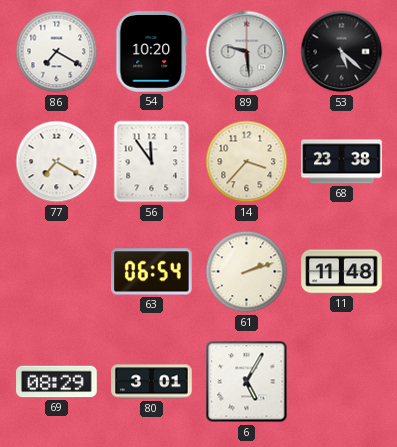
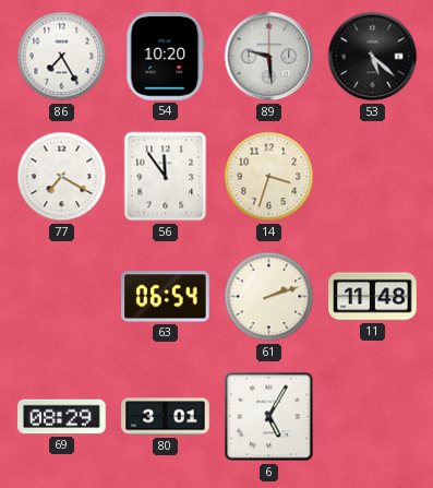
86: 7:20 -> 7:25
14: 3:37 -> 3:33
68: 23:38 -> none
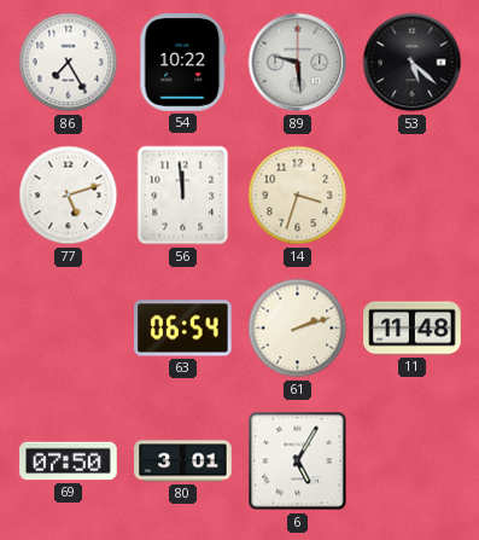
54: 10:20 -> 10:22
77: 7:20 -> 5:12
56: 11:54 -> 11:59
69: 08:29 -> 07:50
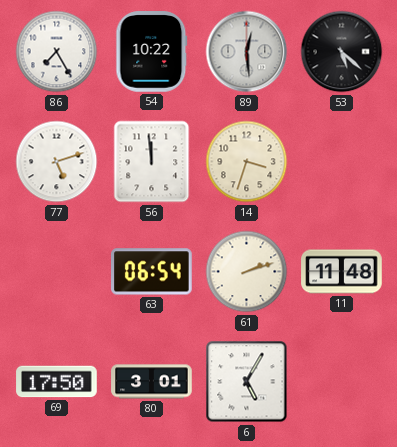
89: 9:29 -> 12:29
69: 07:50 -> 17:50
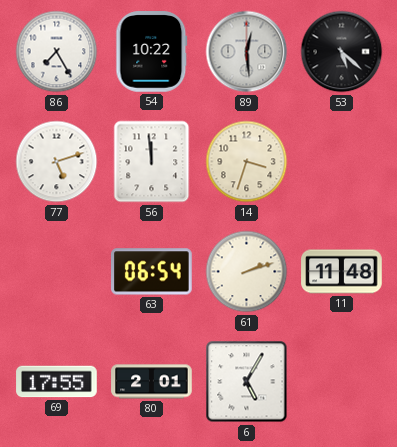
69: 17:50 -> 17:55
80: 3:01 -> 2:01
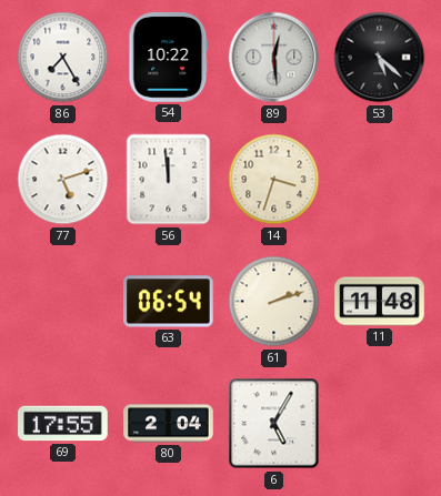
80: 2:01 -> 2:04
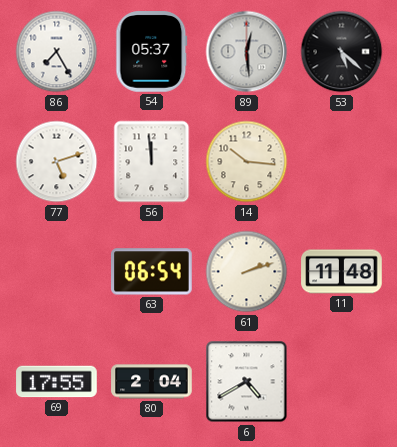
54: 10:22 -> 05:37
14: 3:33 -> 10:16
6: 5:05 -> 4:40
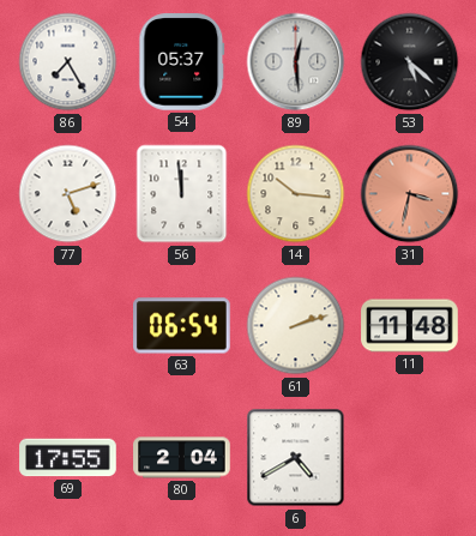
31: none -> 3:32
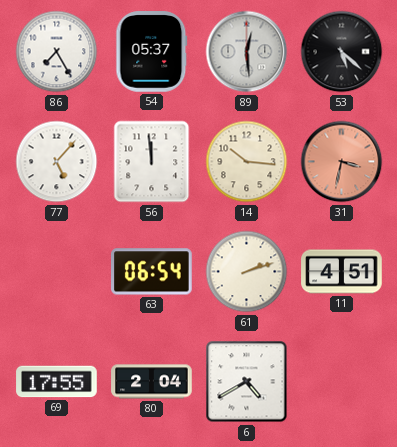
77: 5:12 -> 5:07
11: 11:48 -> 4:51
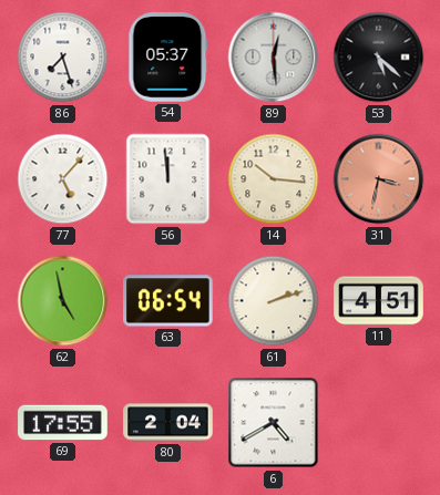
86: 7:25 -> 7:27
62: none -> 4:58
